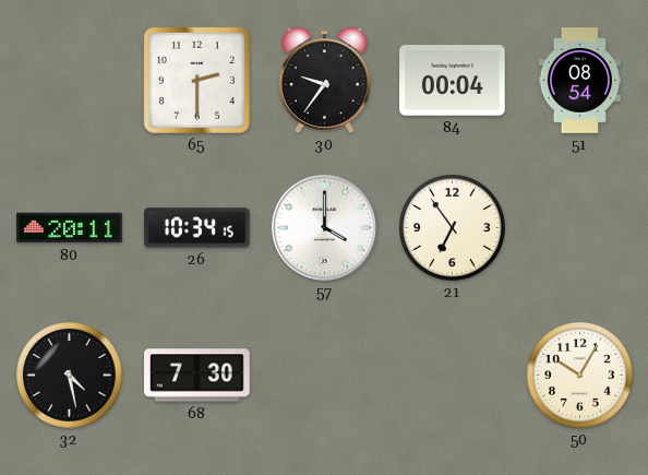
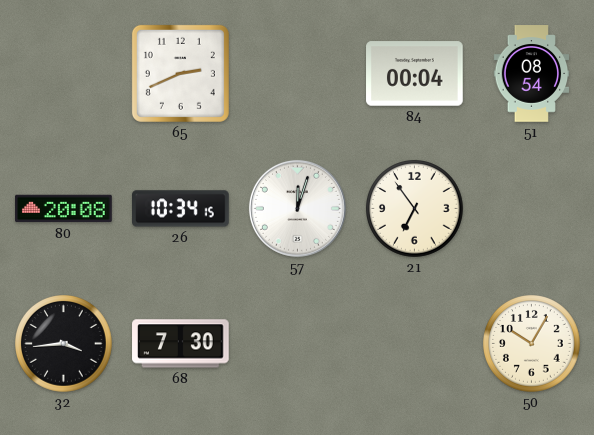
65: 2:30 -> 2:41
30: 9:36 -> none
80: 20:11 -> 20:08
57: 4:00 -> 12:03
32: 4:28 -> 3:44
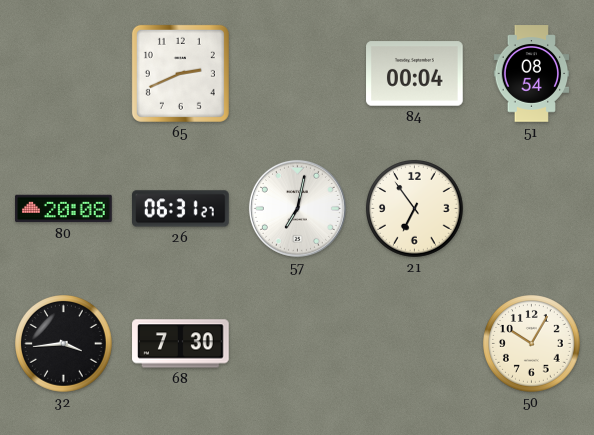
26: 10:34 -> 06:31
57: 12:03 -> 7:02
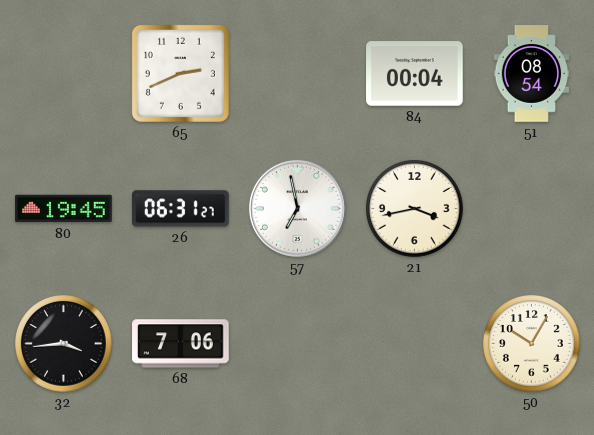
80: 20:08 -> 19:45
57: 7:02 -> 6:58
21: 6:54 -> 3:43
68: 7:30 -> 7:06
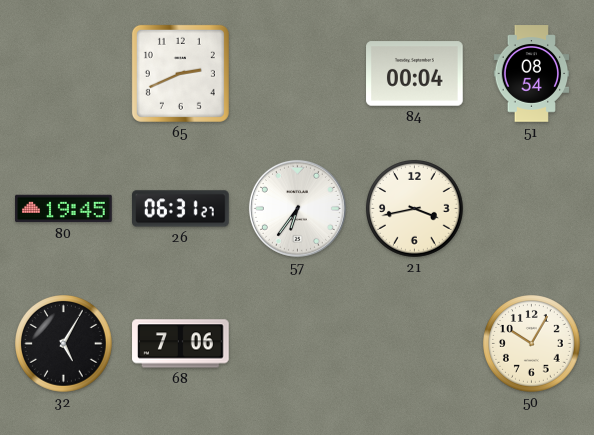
57: 6:58 -> 6:36
32: 3:44 -> 5:05
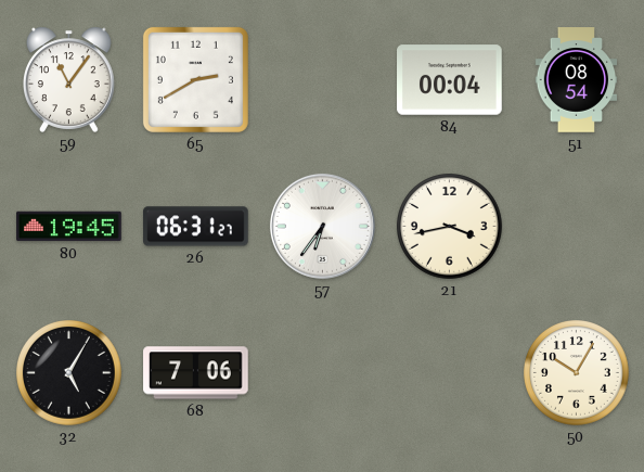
59: none -> 11:06
65: 2:41 -> 2:40
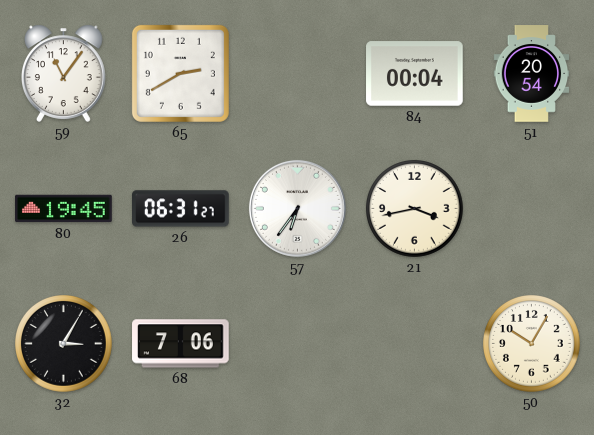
51: 08:54 -> 20:54
32: 5:05 -> 3:05
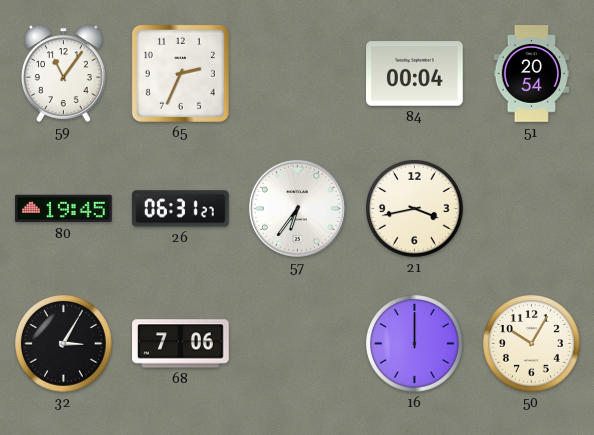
65: 2:40 -> 2:34
16: none -> 12:00
